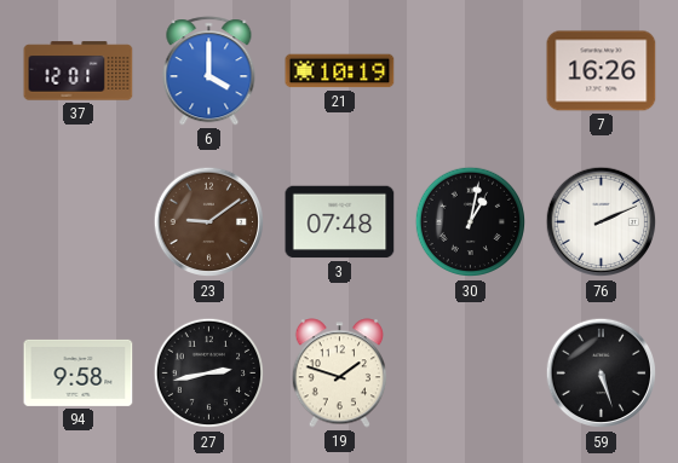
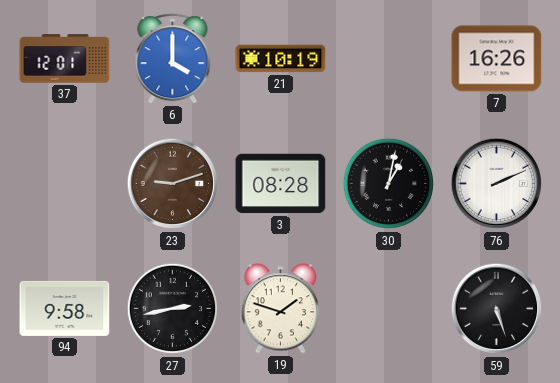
23: 9:09 -> 9:12
3: 07:48 -> 08:28
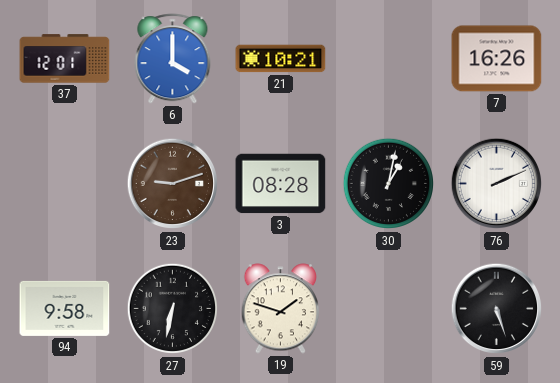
21: 10:19 -> 10:21
27: 2:43 -> 6:32
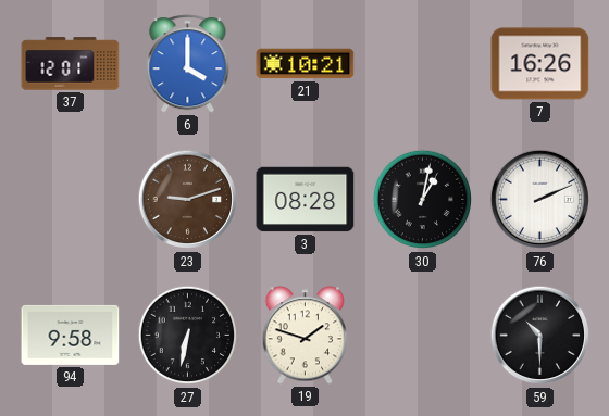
59: 5:27 -> 10:30
